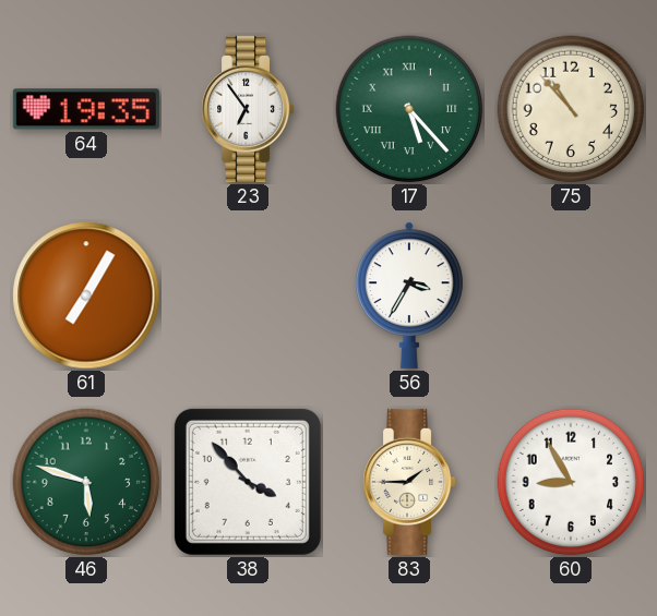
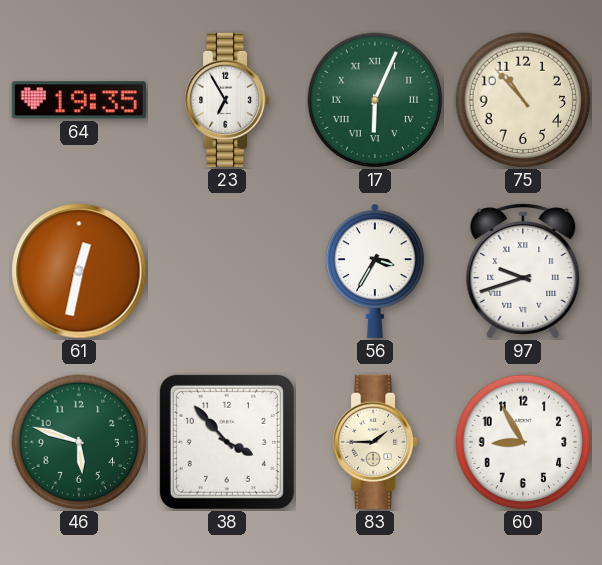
23: 6:54 -> 6:55
17: 5:23 -> 6:04
61: 7:05 -> 12:32
97: none -> 9:42
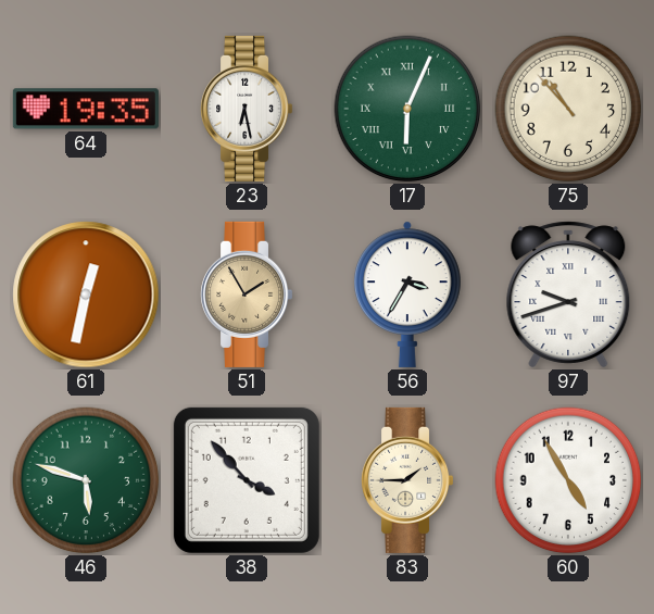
23: 6:55 -> 6:28
51: none -> 1:55
60: 8:55 -> 4:55
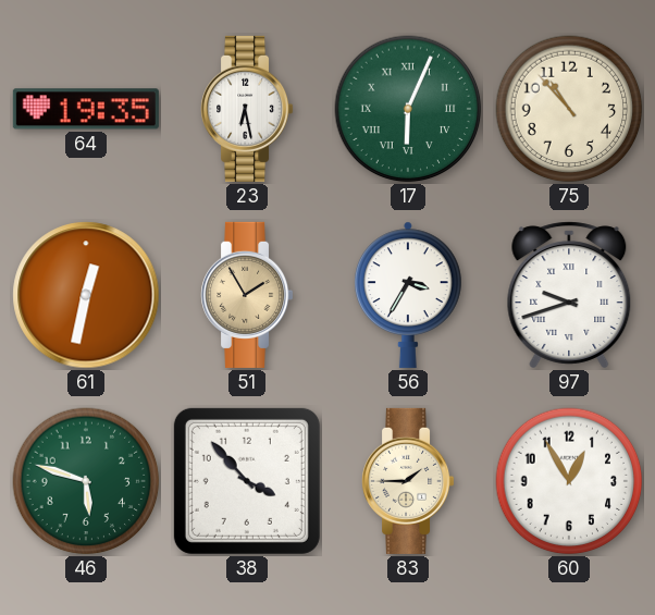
60: 4:55 -> 12:55
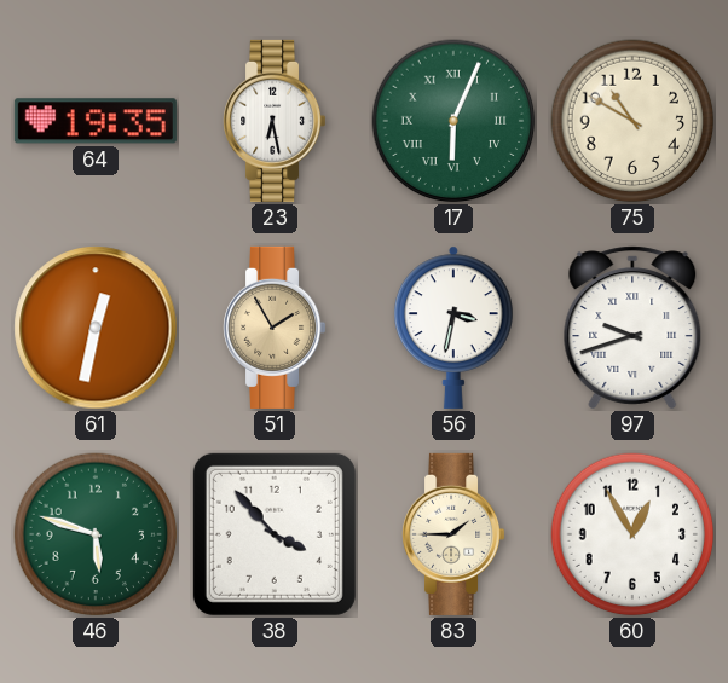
75: 10:53 -> 10:50
56: 3:35 -> 3:32
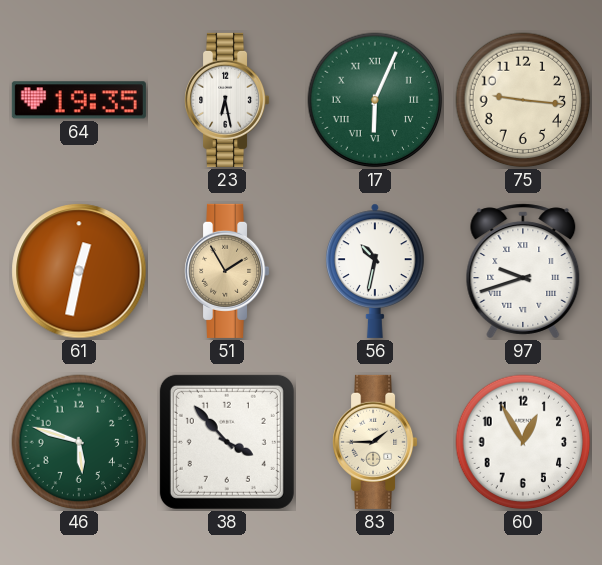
75: 10:50 -> 9:16
56: 3:32 -> 10:32
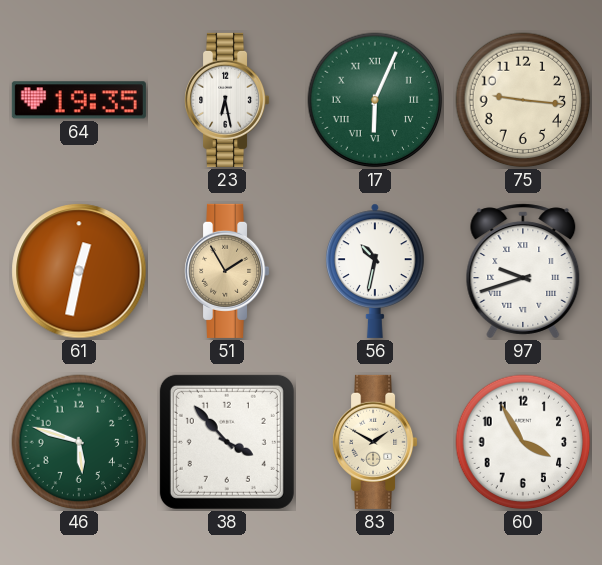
83: 1:45 -> 1:50
60: 12:55 -> 3:55
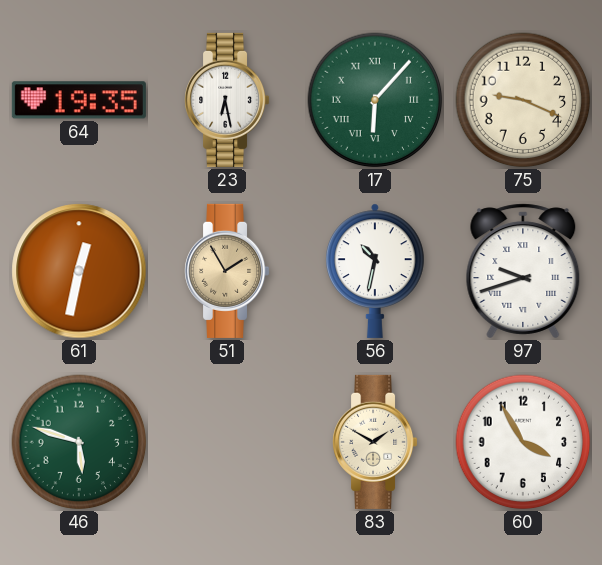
17: 6:04 -> 6:07
75: 9:16 -> 9:19
38: 3:53 -> none
